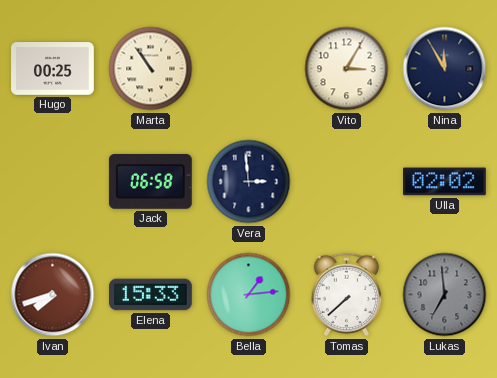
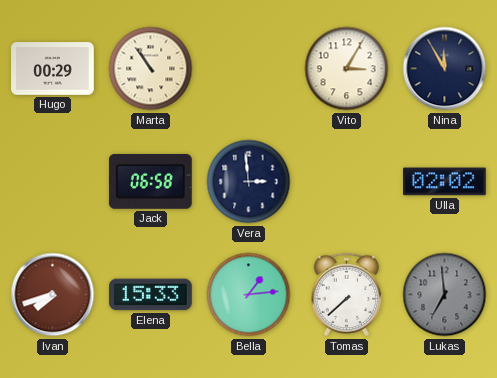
Hugo: 00:25 -> 00:29
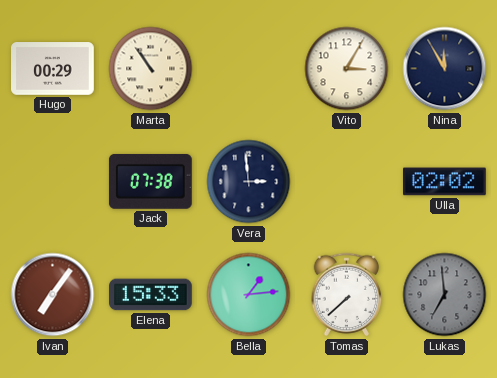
Jack: 06:58 -> 07:38
Ivan: 7:42 -> 7:06
